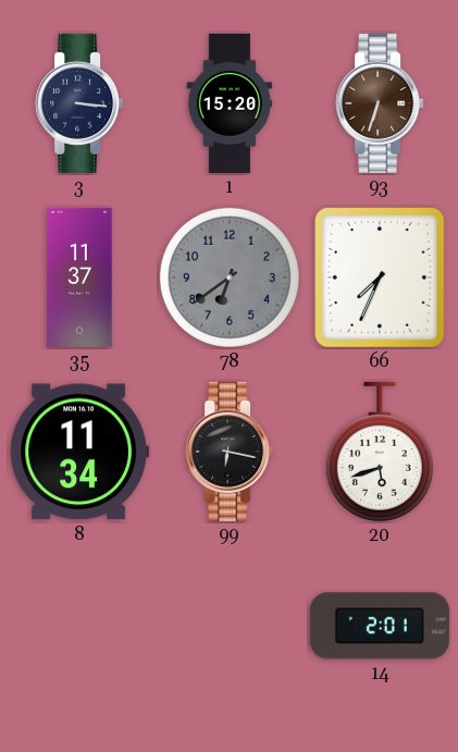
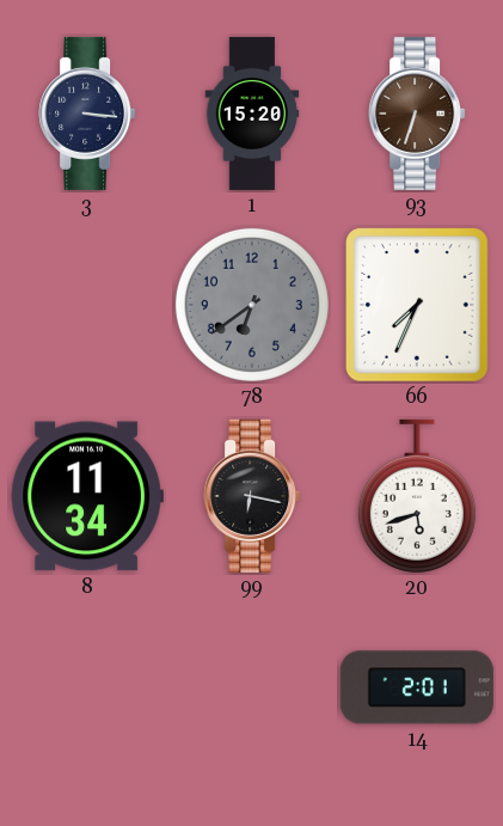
35: 11:37 -> none
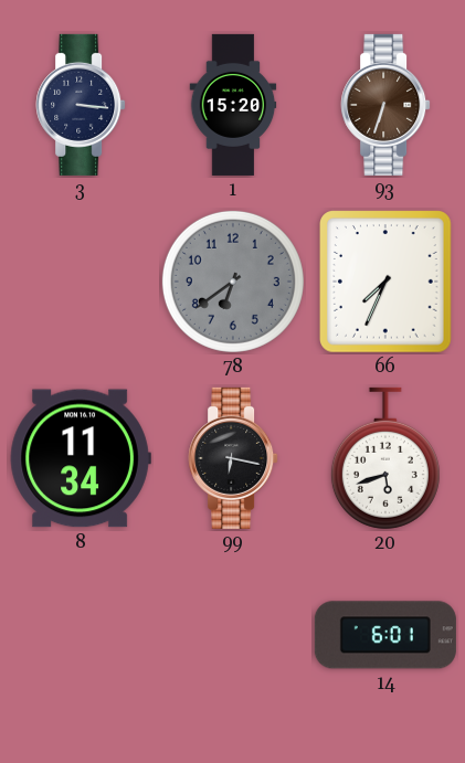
14: 2:01 -> 6:01
